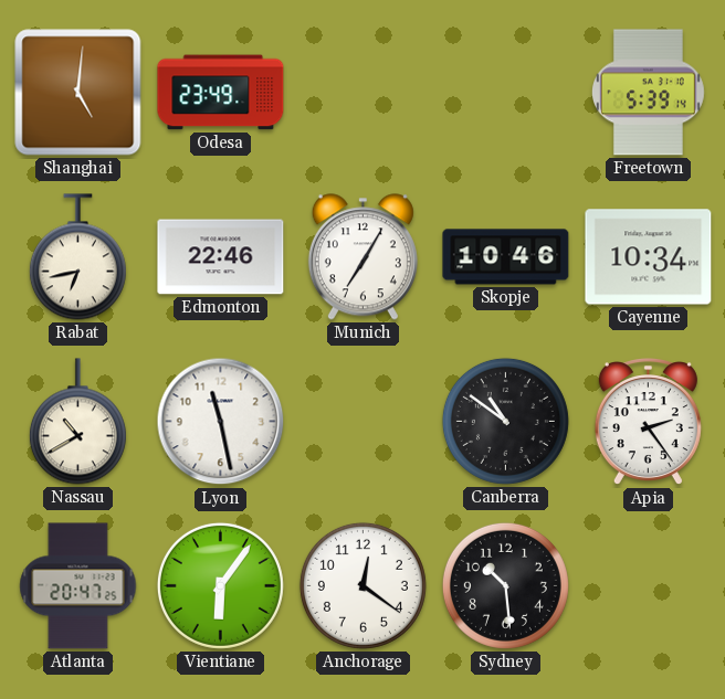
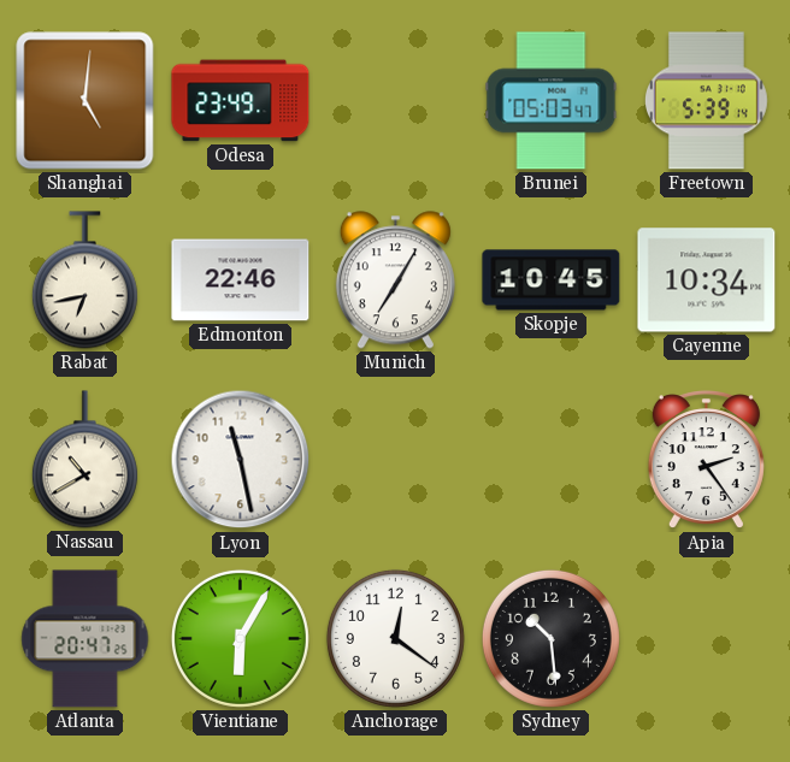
Brunei: none -> 05:03
Skopje: 10:46 -> 10:45
Canberra: 10:51 -> none
Vientiane: 6:06 -> 6:05
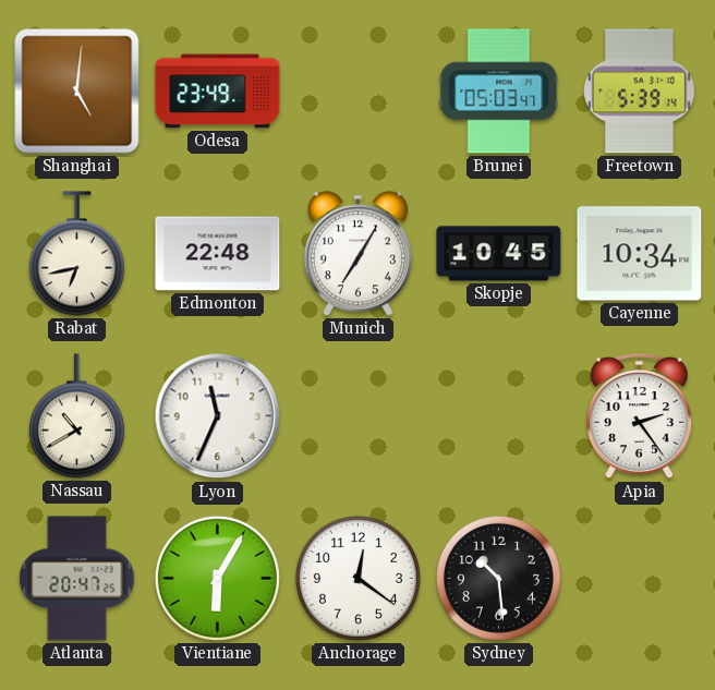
Edmonton: 22:46 -> 22:48
Lyon: 11:28 -> 11:34
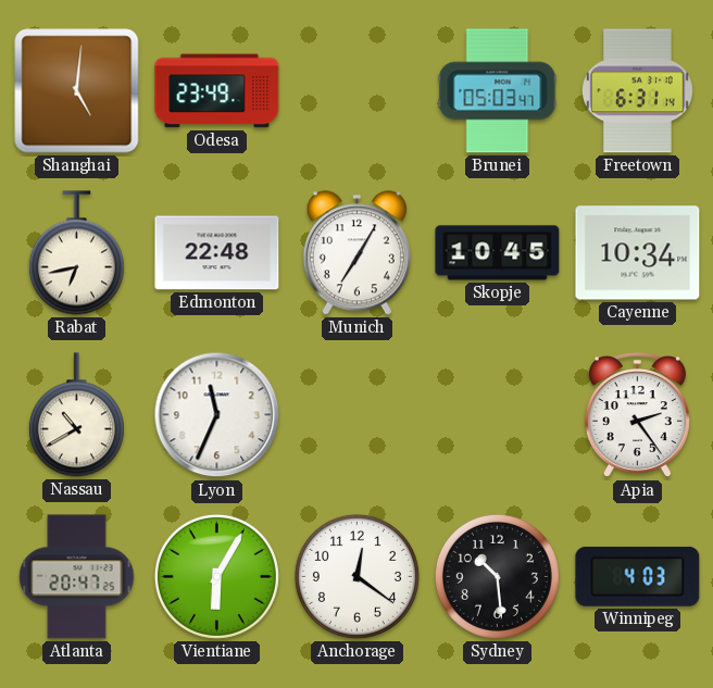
Freetown: 5:39 -> 6:31
Winnipeg: none -> 4:03
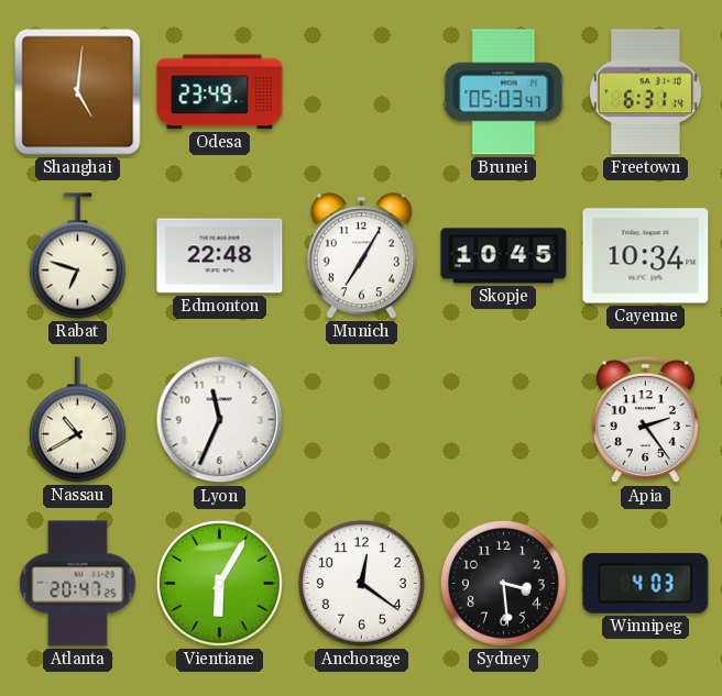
Rabat: 6:43 -> 6:48
Sydney: 10:29 -> 3:29
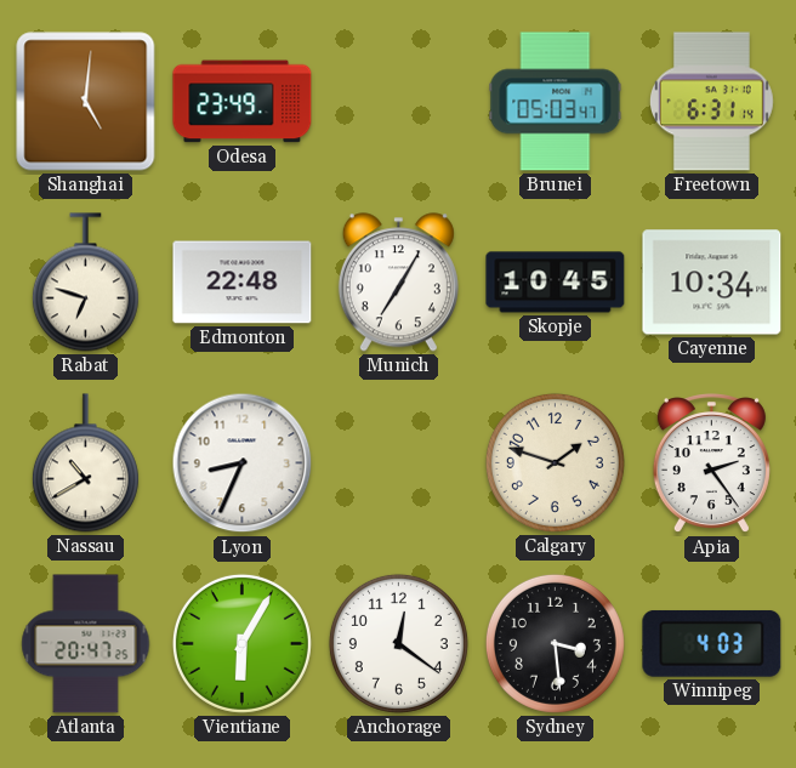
Lyon: 11:34 -> 8:34
Calgary: none -> 1:48
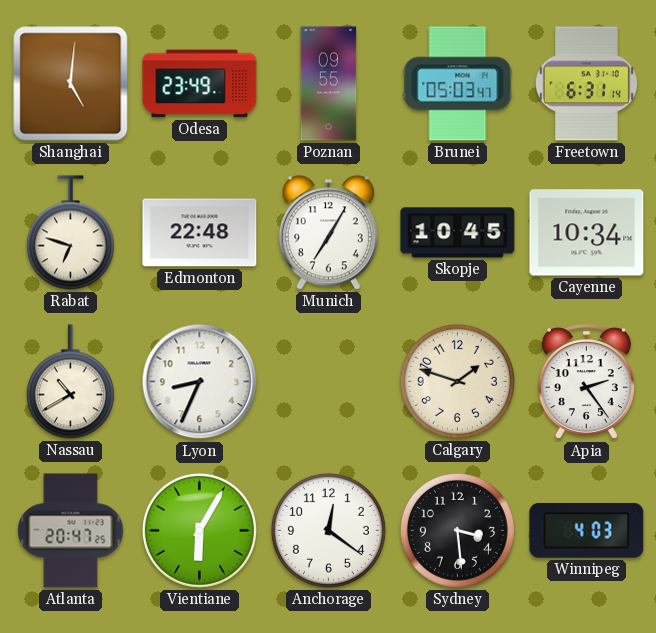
Poznan: none -> 09:55
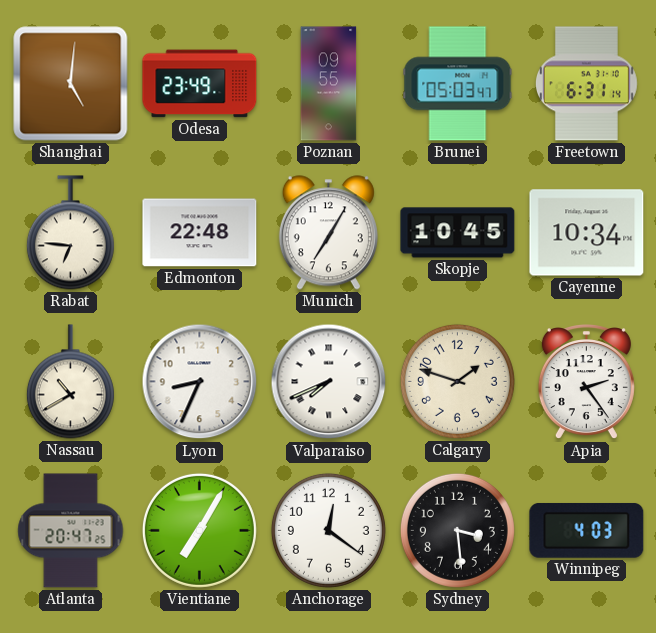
Rabat: 6:48 -> 6:46
Valparaiso: none -> 7:41
Vientiane: 6:05 -> 7:05
